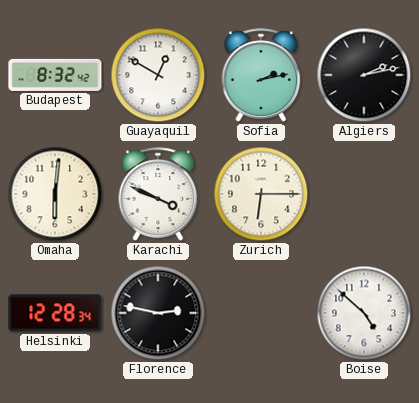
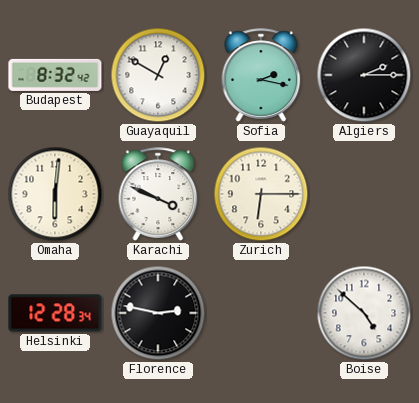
Sofia: 2:13 -> 2:17
Algiers: 2:13 -> 2:15
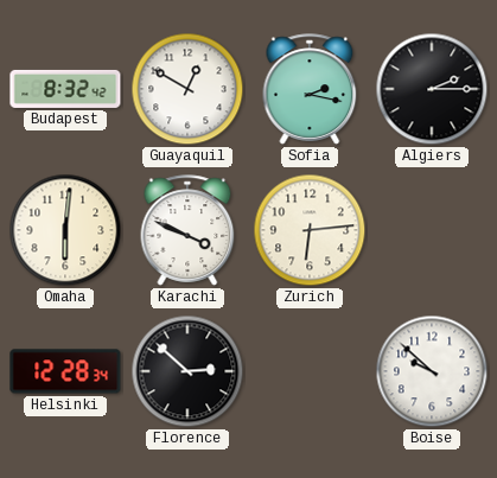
Zurich: 6:15 -> 6:14
Florence: 2:47 -> 2:52
Boise: 4:52 -> 9:52
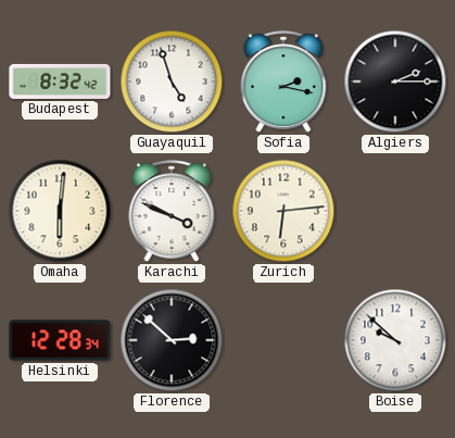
Guayaquil: 12:50 -> 4:57
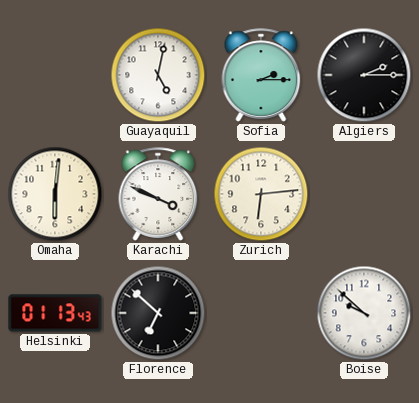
Budapest: 8:32 -> none
Guayaquil: 4:57 -> 5:02
Sofia: 2:17 -> 2:15
Helsinki: 12:28 -> 01:13
Florence: 2:52 -> 6:52
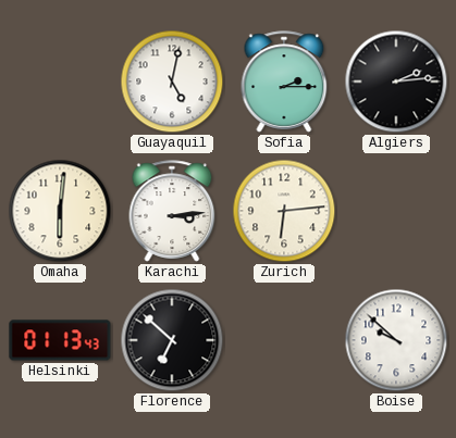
Algiers: 2:15 -> 2:14
Karachi: 3:49 -> 3:14
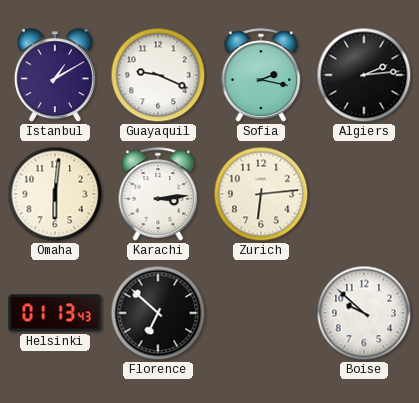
Istanbul: none -> 1:10
Guayaquil: 5:02 -> 9:19
Sofia: 2:15 -> 2:17
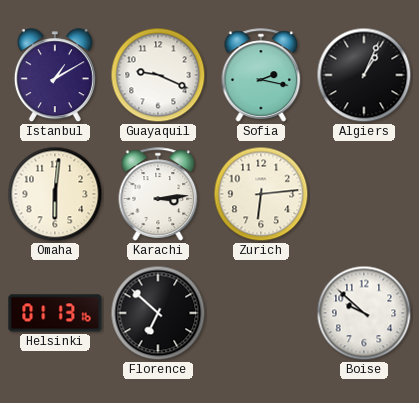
Algiers: 2:14 -> 1:04
Helsinki: 01:13:43 -> 01:13:16
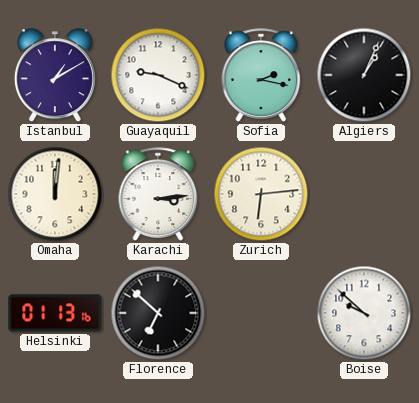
Omaha: 6:01 -> 12:01
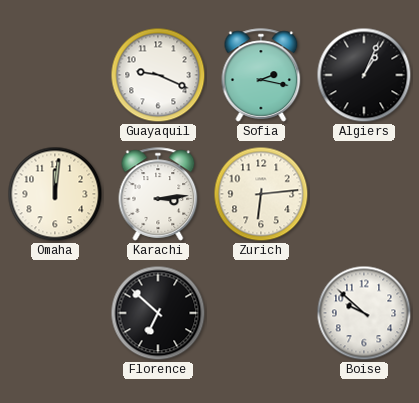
Istanbul: 1:10 -> none
Helsinki: 01:13 -> none
